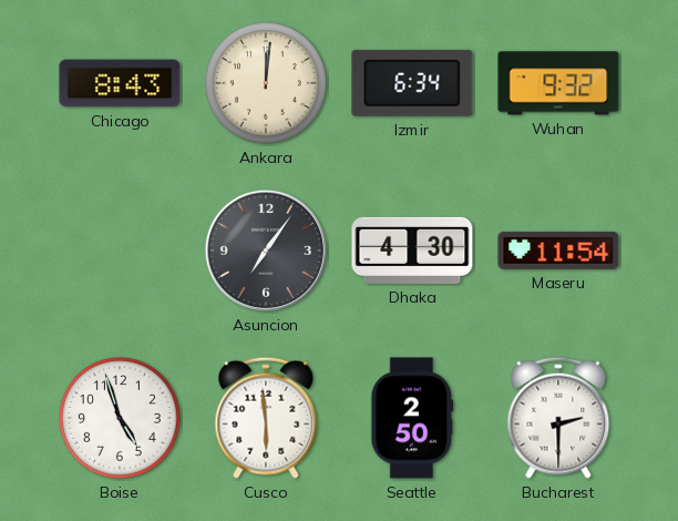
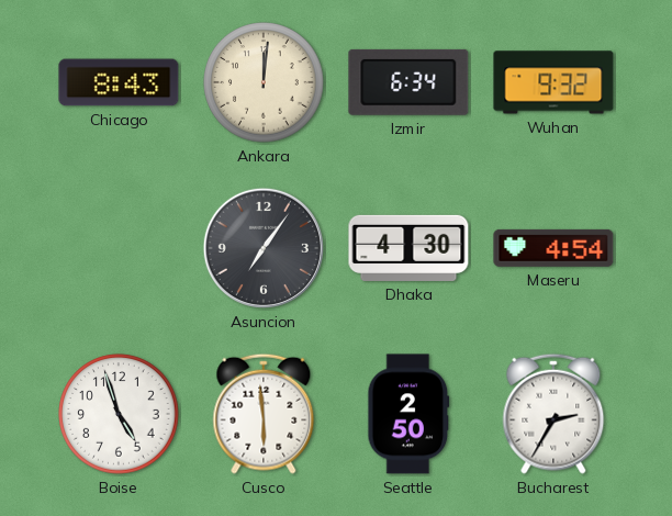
Maseru: 11:54 -> 4:54
Bucharest: 2:30 -> 2:35
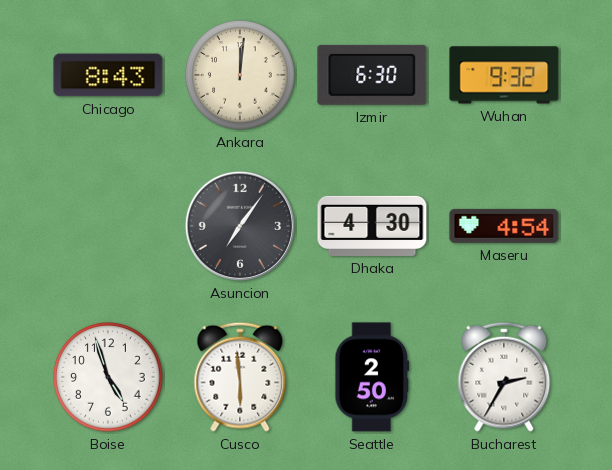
Izmir: 6:34 -> 6:30
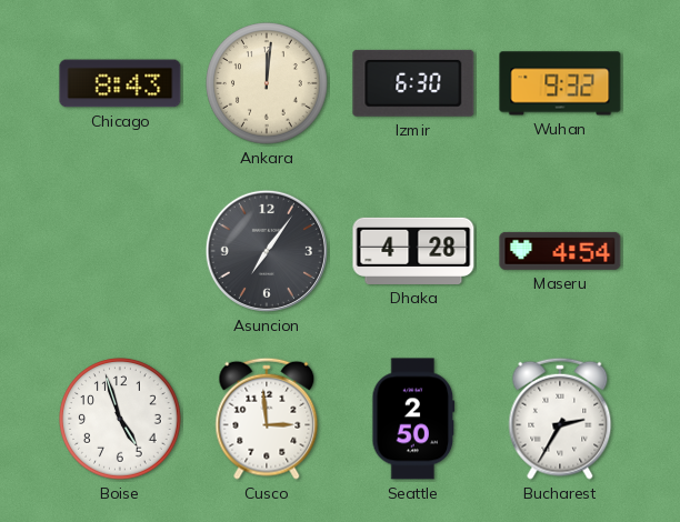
Dhaka: 4:30 -> 4:28
Cusco: 5:59 -> 2:59
